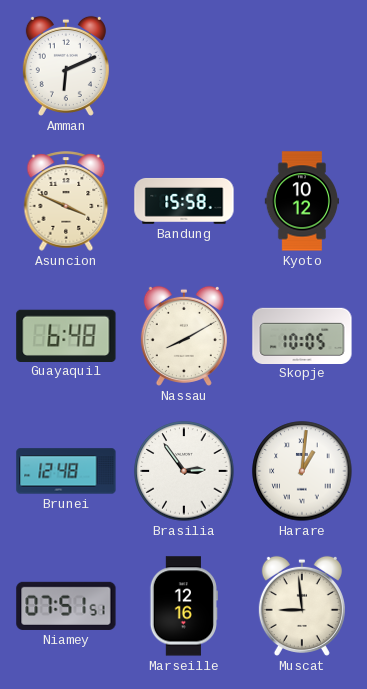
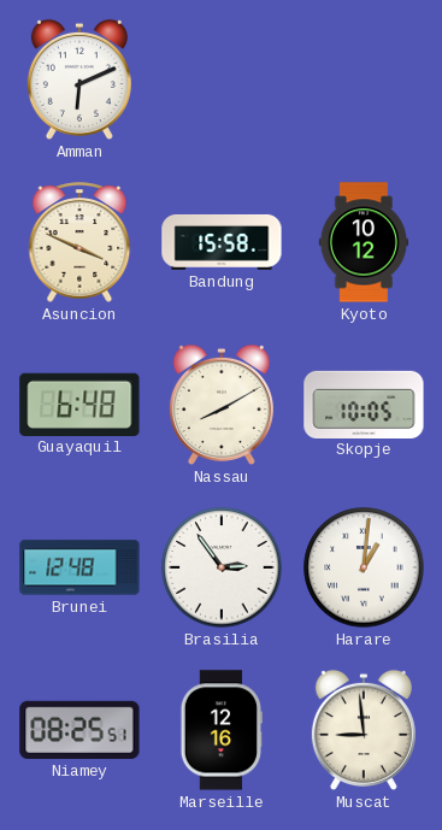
Niamey: 07:51 -> 08:25
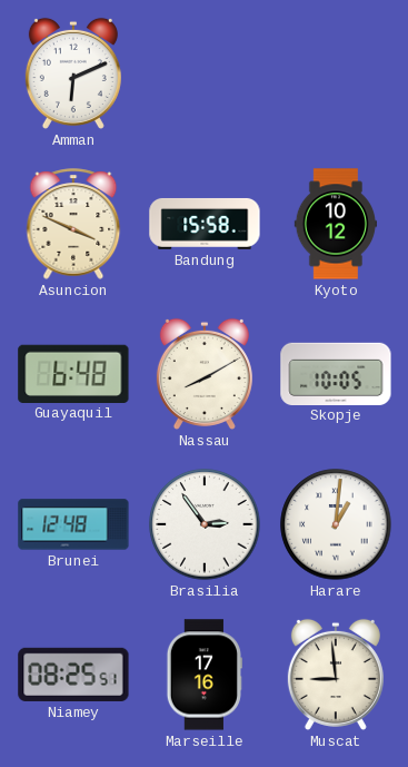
Marseille: 12:16 -> 17:16
